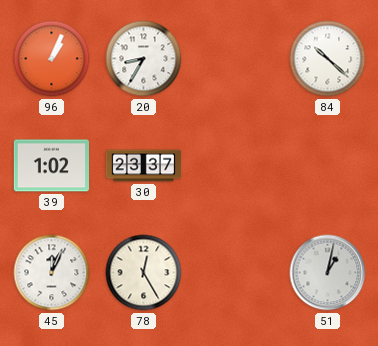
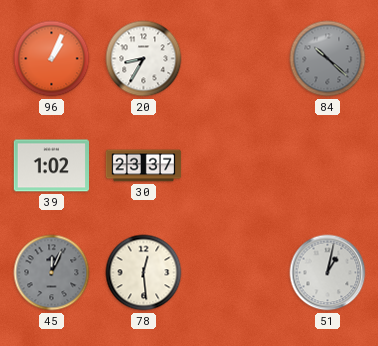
84 dial: white -> grey
45 dial: white -> grey
78: 12:25 -> 12:29
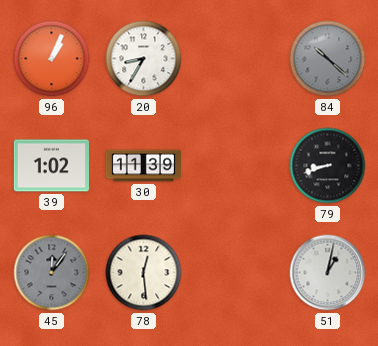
30: 23:37 -> 11:39
79: none -> 8:42
45: 12:04 -> 12:06
